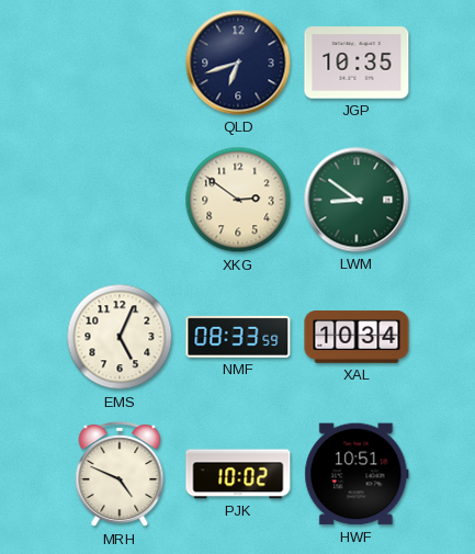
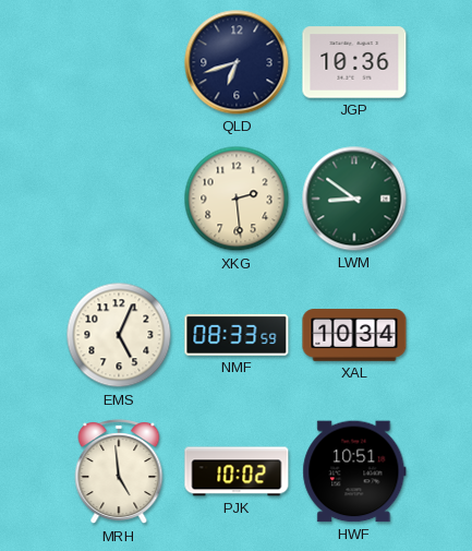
JGP: 10:35 -> 10:36
XKG: 2:51 -> 2:29
MRH: 4:49 -> 4:59
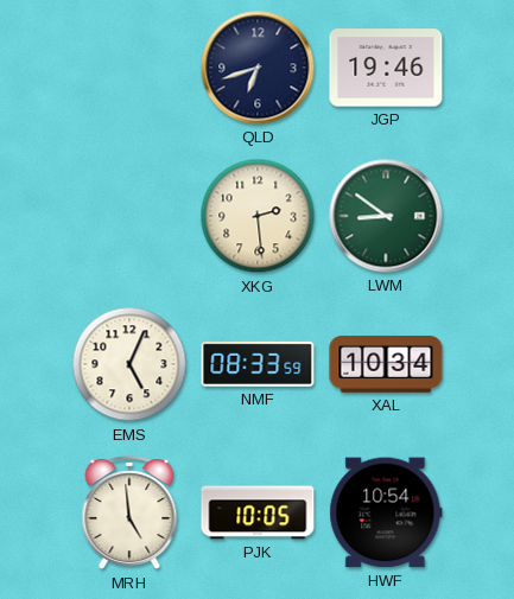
JGP: 10:36 -> 19:46
PJK: 10:02 -> 10:05
HWF: 10:51 -> 10:54
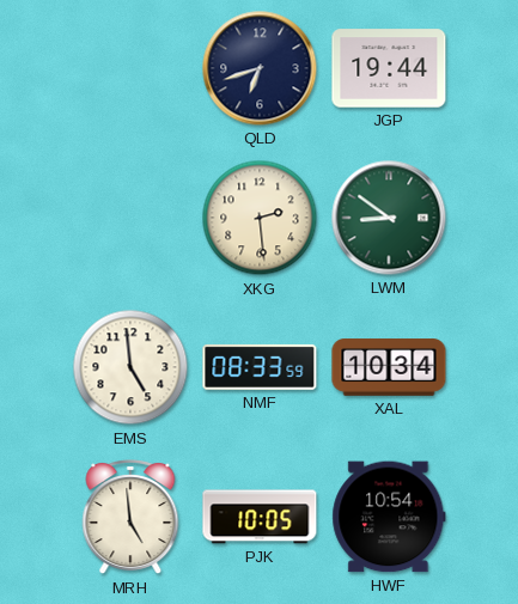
JGP: 19:46 -> 19:44
EMS: 5:04 -> 4:59
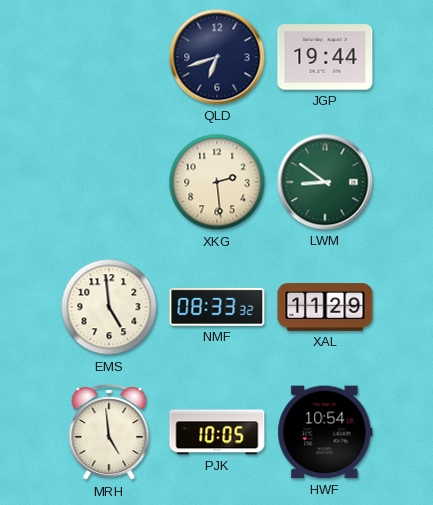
NMF: 08:33:59 -> 08:33:32
XAL: 10:34 -> 11:29
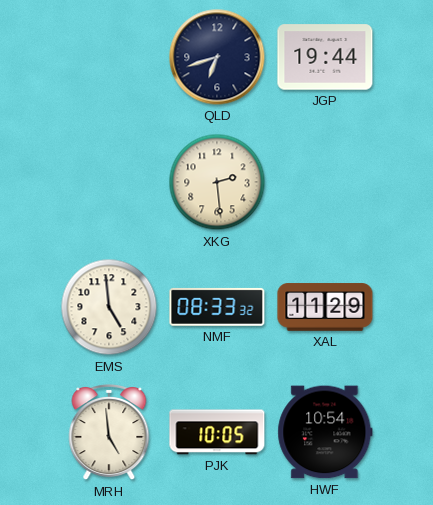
LWM: 8:51 -> none
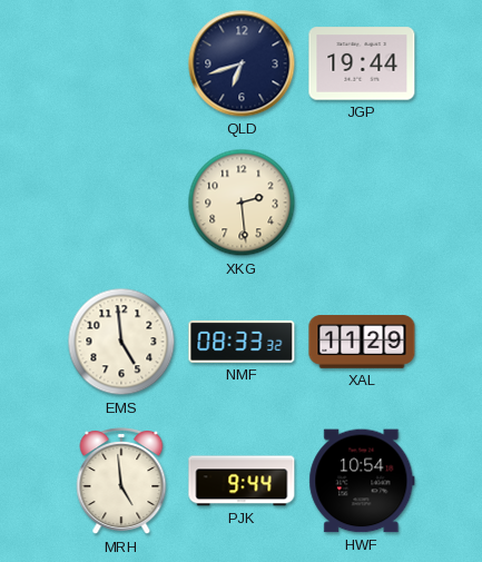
PJK: 10:05 -> 9:44
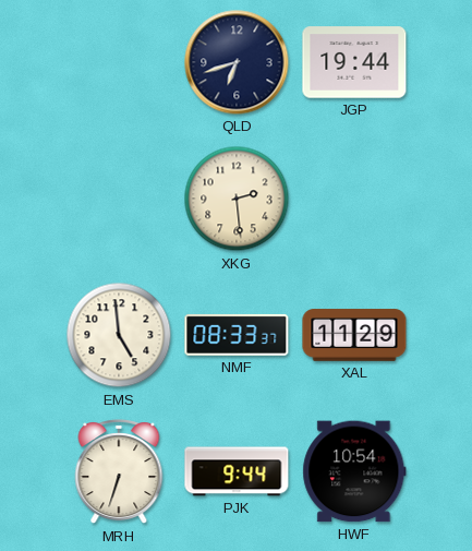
NMF: 08:33:32 -> 08:33:37
MRH: 4:59 -> 6:33
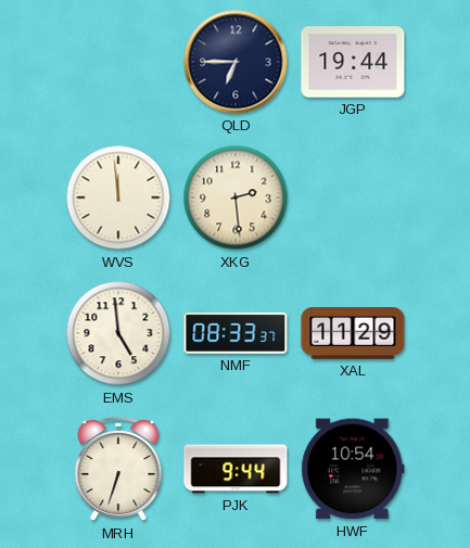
QLD: 6:42 -> 6:45
WVS: none -> 11:59
